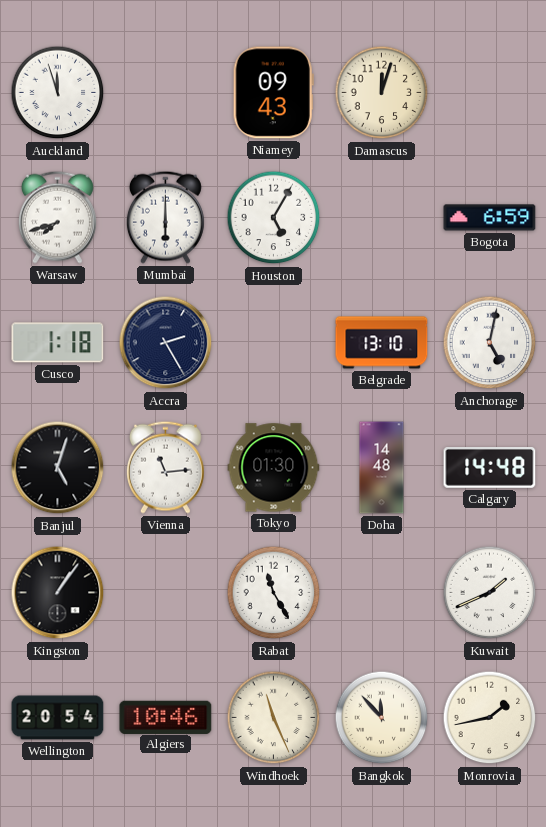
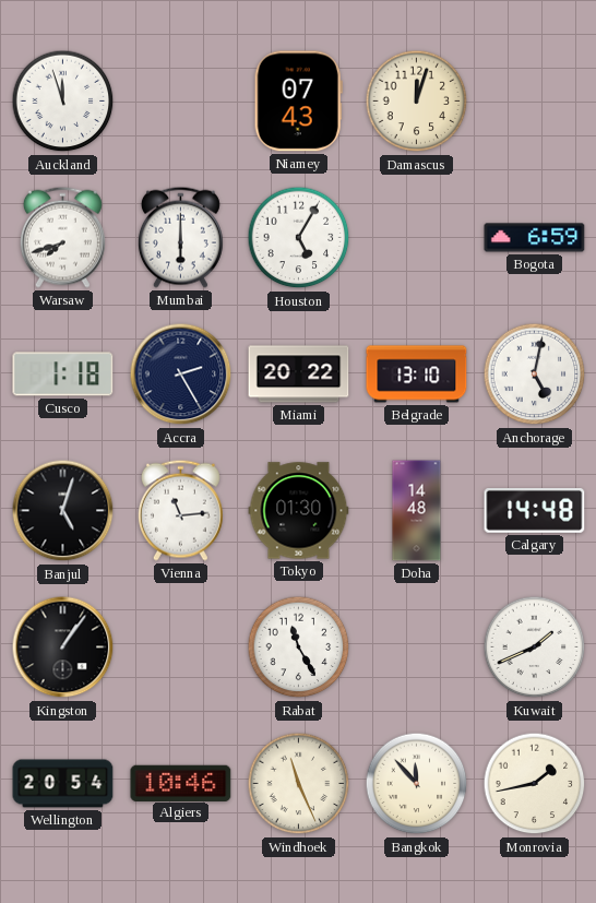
Niamey: 09:43 -> 07:43
Miami: none -> 20:22
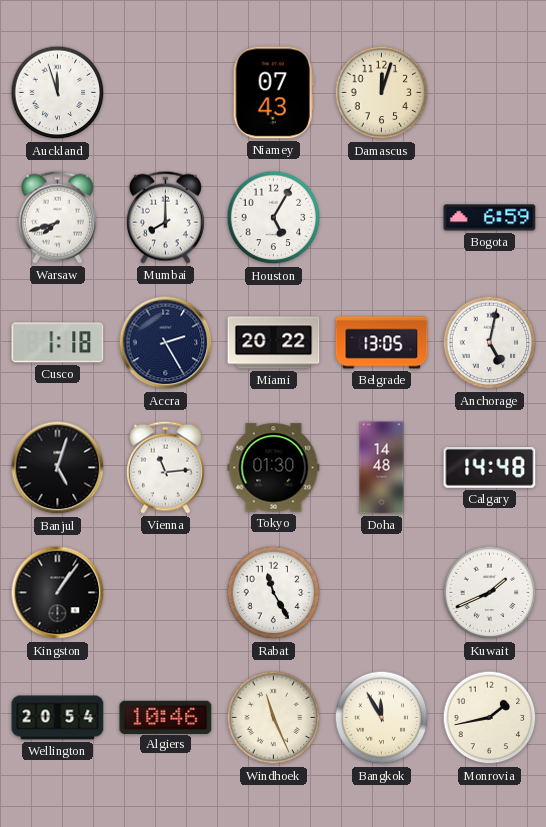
Mumbai: 6:00 -> 8:00
Belgrade: 13:10 -> 13:05
Bangkok: 11:53 -> 11:55
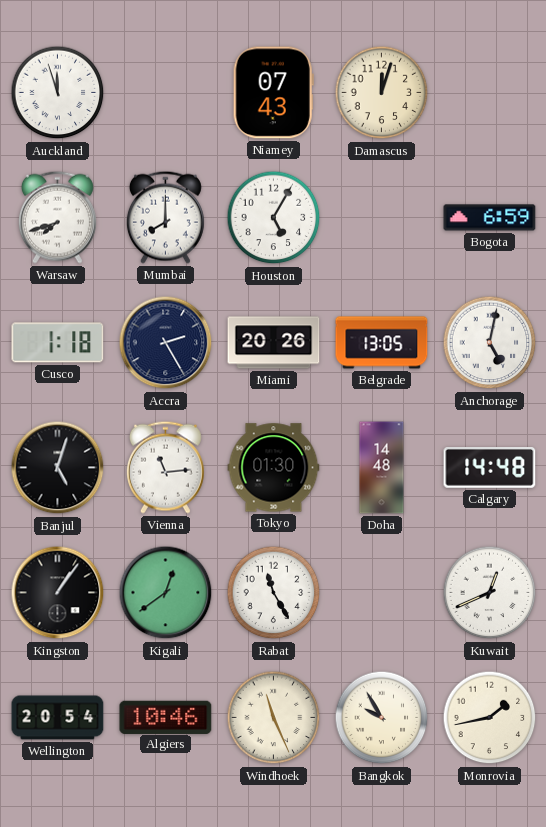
Miami: 20:22 -> 20:26
Kigali: none -> 12:39
Kuwait: 1:41 -> 12:41
Bangkok: 11:55 -> 9:55
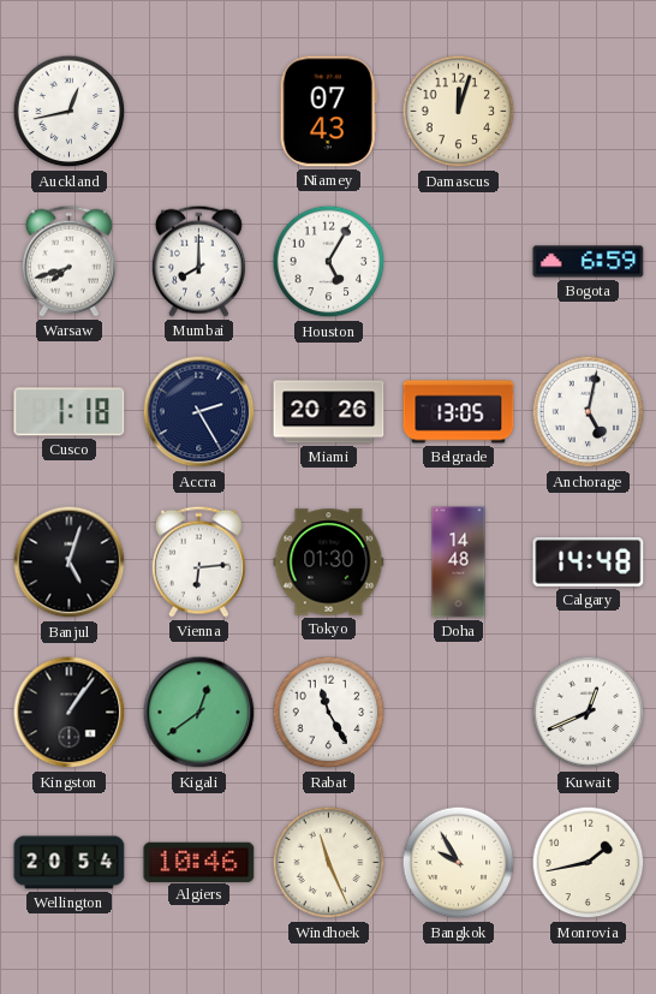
Auckland: 11:57 -> 12:43
Vienna: 11:14 -> 6:14
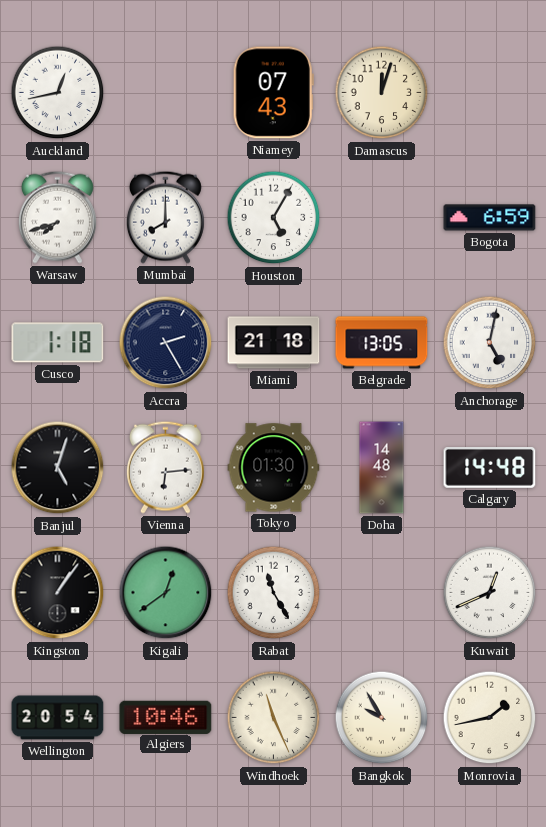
Miami: 20:26 -> 21:18
